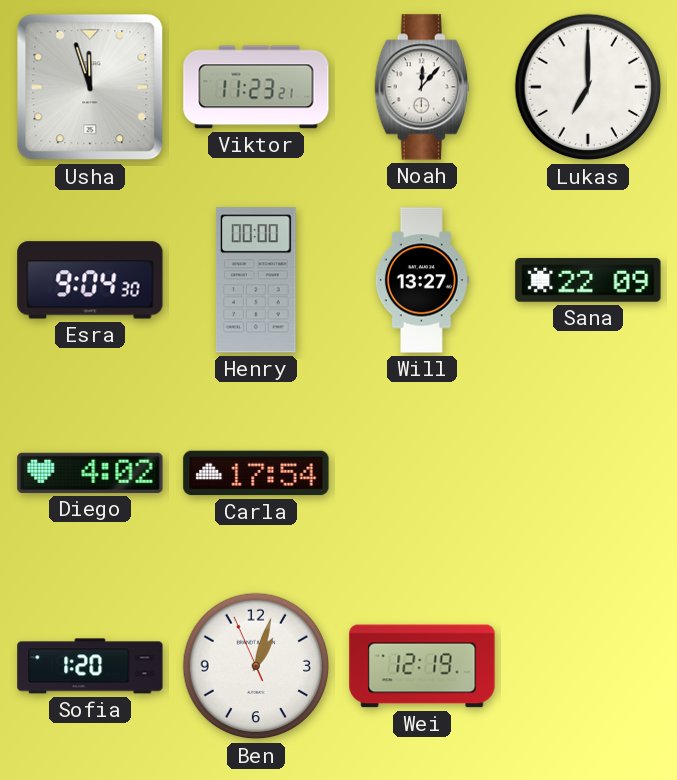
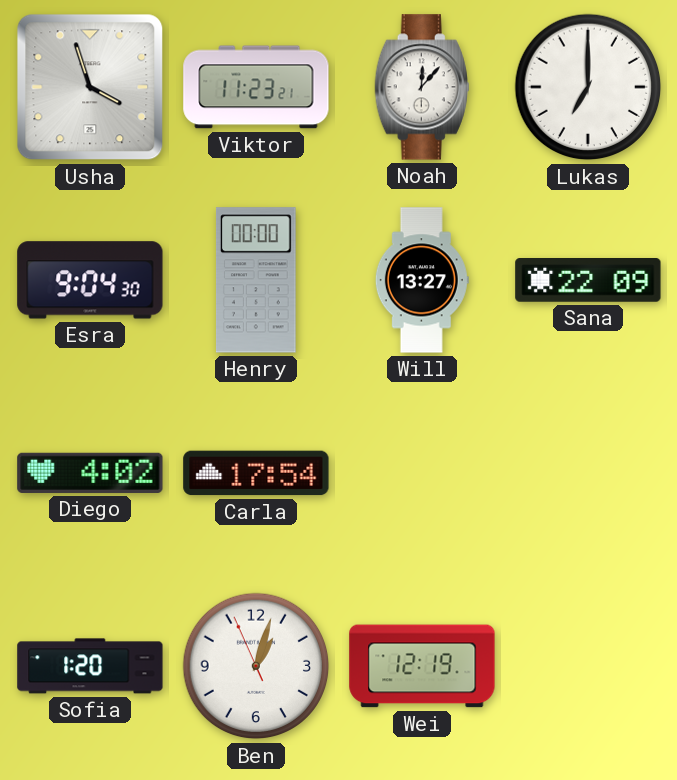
Usha: 11:57 -> 3:57
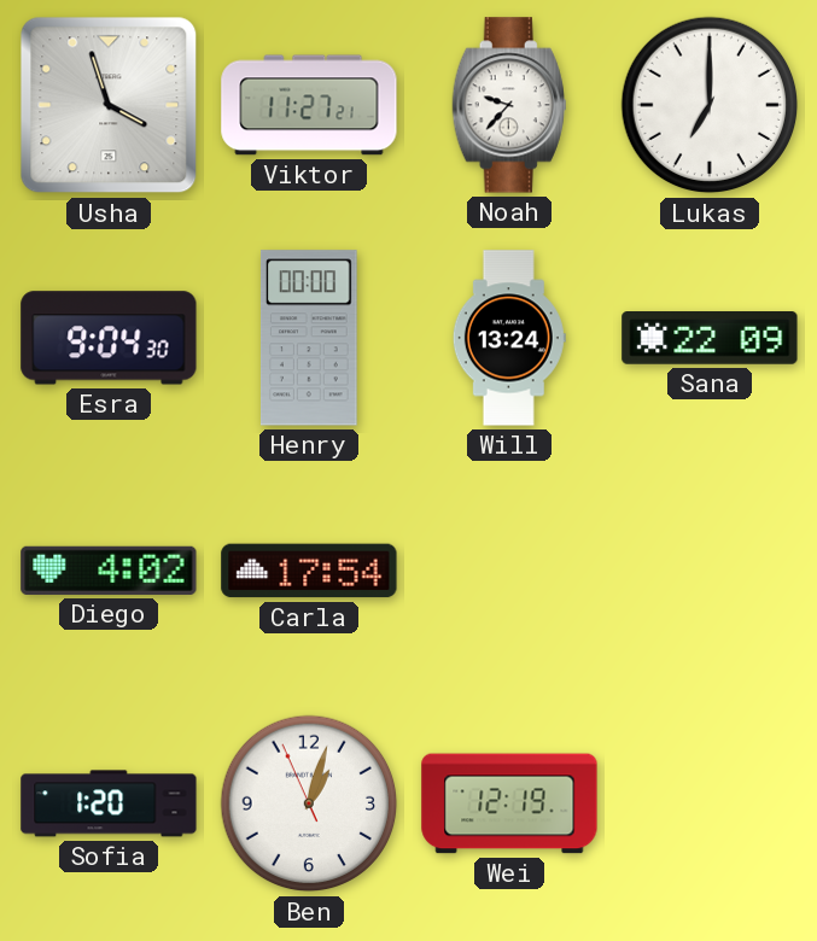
Viktor: 11:23 -> 11:27
Noah: 12:07 -> 9:37
Will: 13:27 -> 13:24
